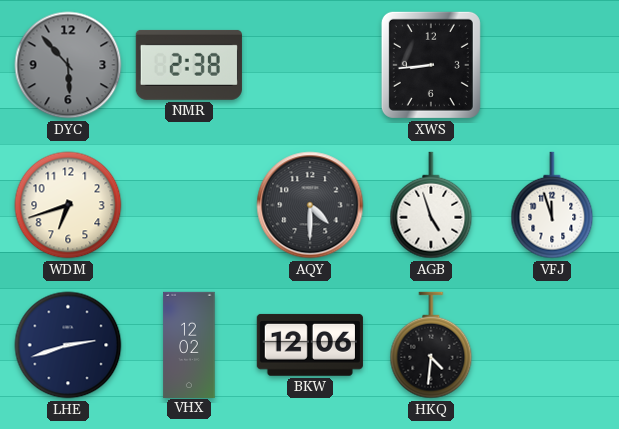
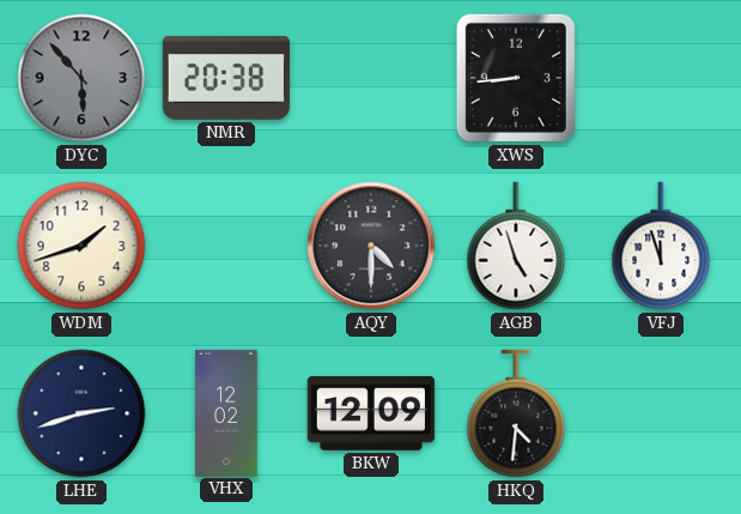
NMR: 2:38 -> 20:38
WDM: 6:42 -> 1:42
BKW: 12:06 -> 12:09
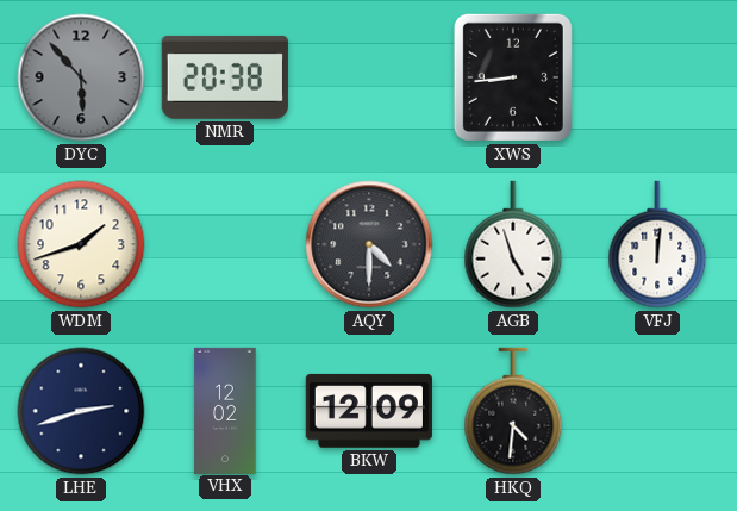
VFJ: 11:57 -> 12:01
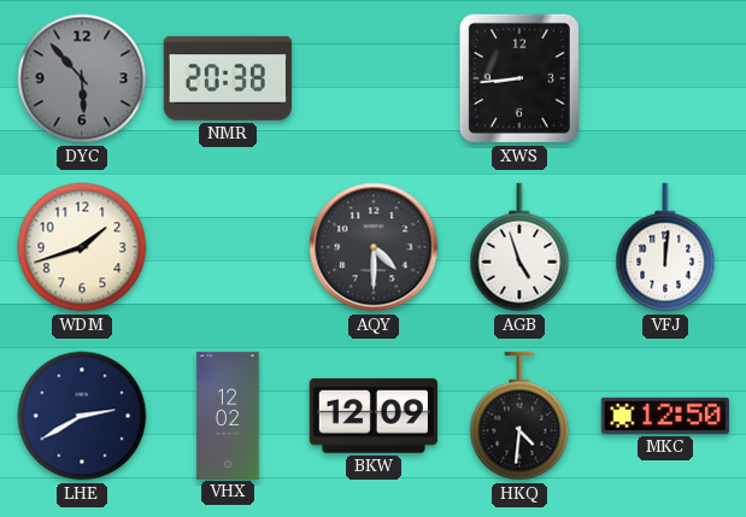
LHE: 2:42 -> 2:40
MKC: none -> 12:50
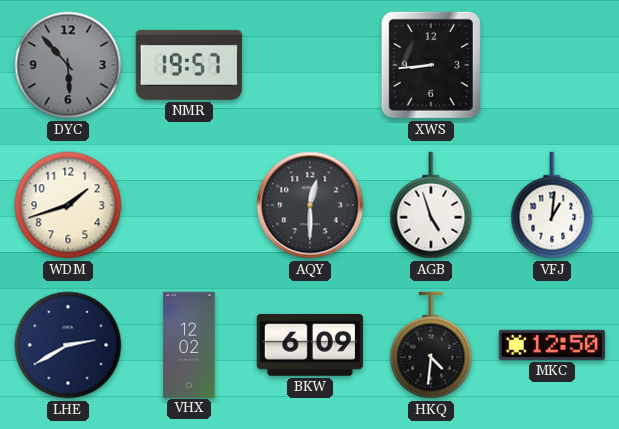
NMR: 20:38 -> 19:57
AQY: 4:30 -> 12:30
VFJ: 12:01 -> 1:01
BKW: 12:09 -> 6:09
